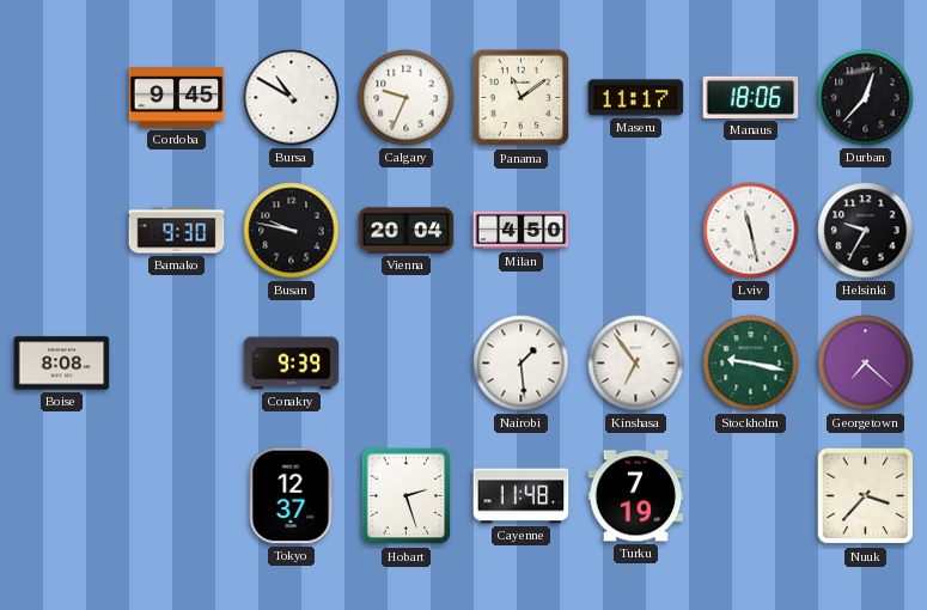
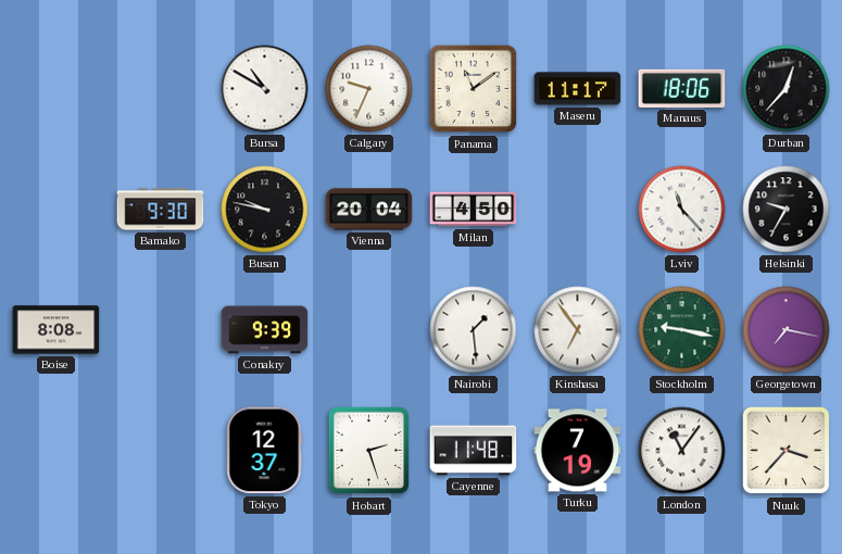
Cordoba: 9:45 -> none
Lviv: 11:28 -> 11:23
Georgetown: 7:22 -> 7:17
London: none -> 11:06
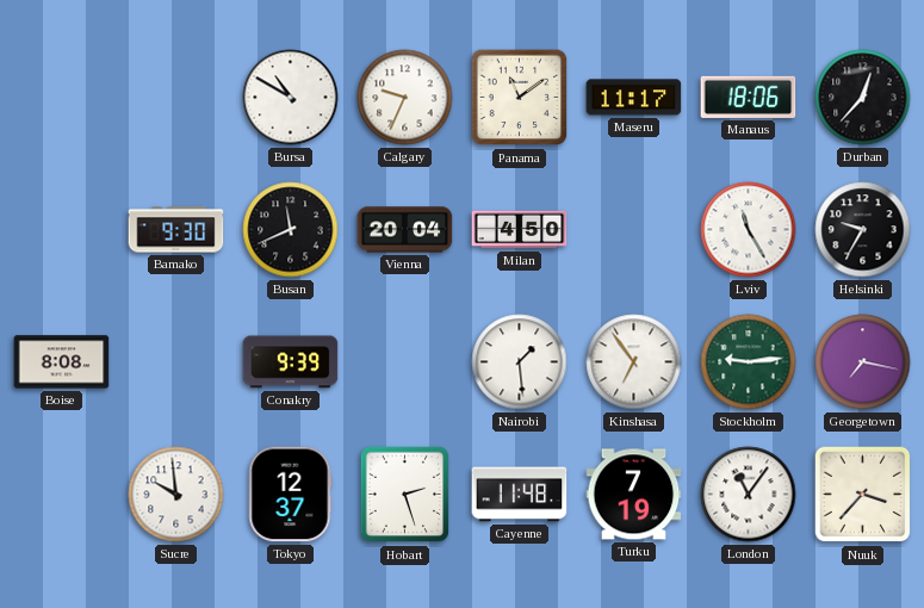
Busan: 9:47 -> 11:41
Lviv: 11:23 -> 11:25
Stockholm: 9:17 -> 9:14
Sucre: none -> 9:59
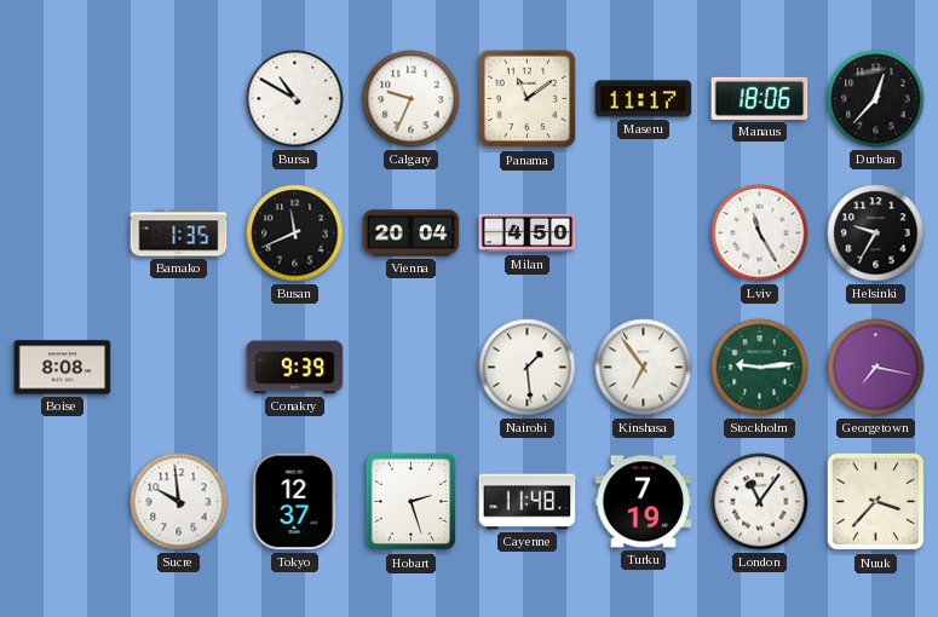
Bamako: 9:30 -> 1:35
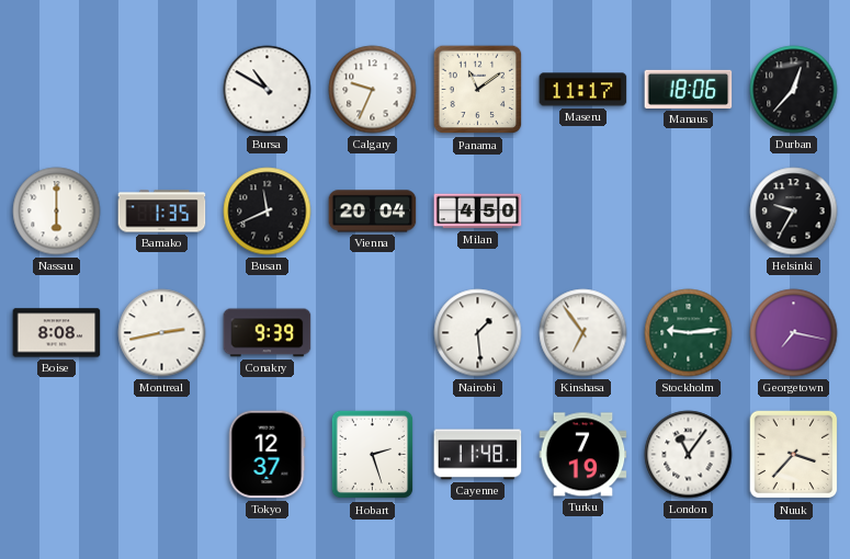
Nassau: none -> 6:00
Lviv: 11:25 -> none
Montreal: none -> 2:43
Sucre: 9:59 -> none
